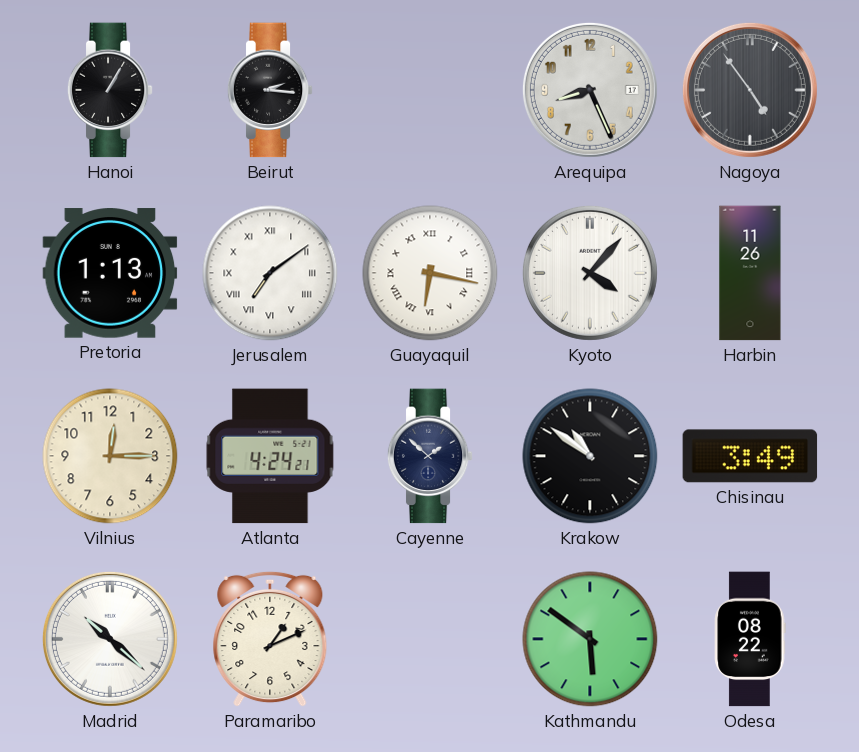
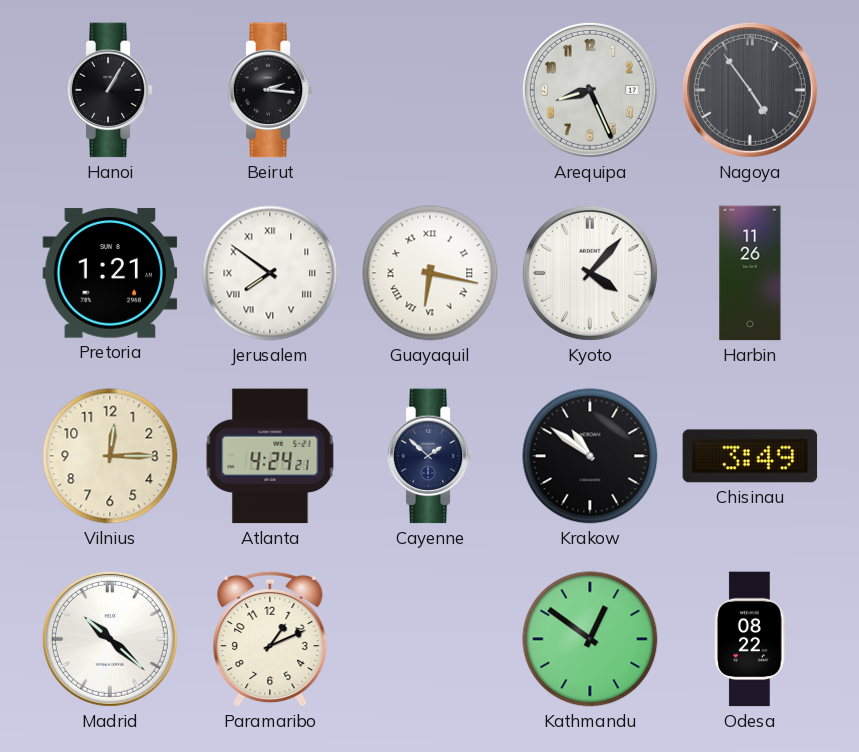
Pretoria: 1:13 -> 1:21
Jerusalem: 7:09 -> 7:51
Kathmandu: 5:51 -> 12:51
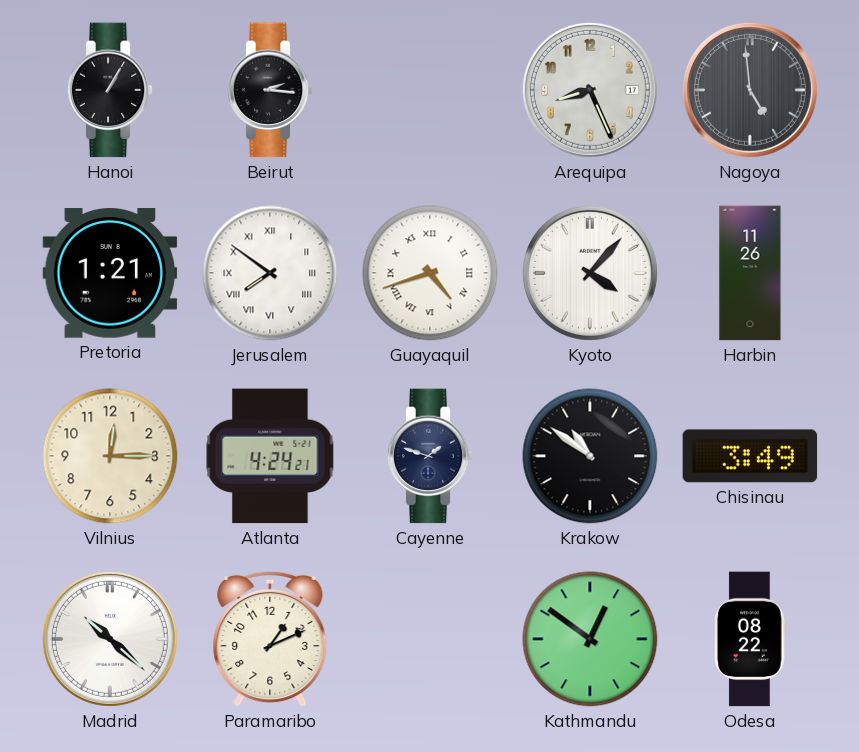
Nagoya: 4:54 -> 4:59
Guayaquil: 6:17 -> 4:42
Cayenne: 1:52 -> 1:48
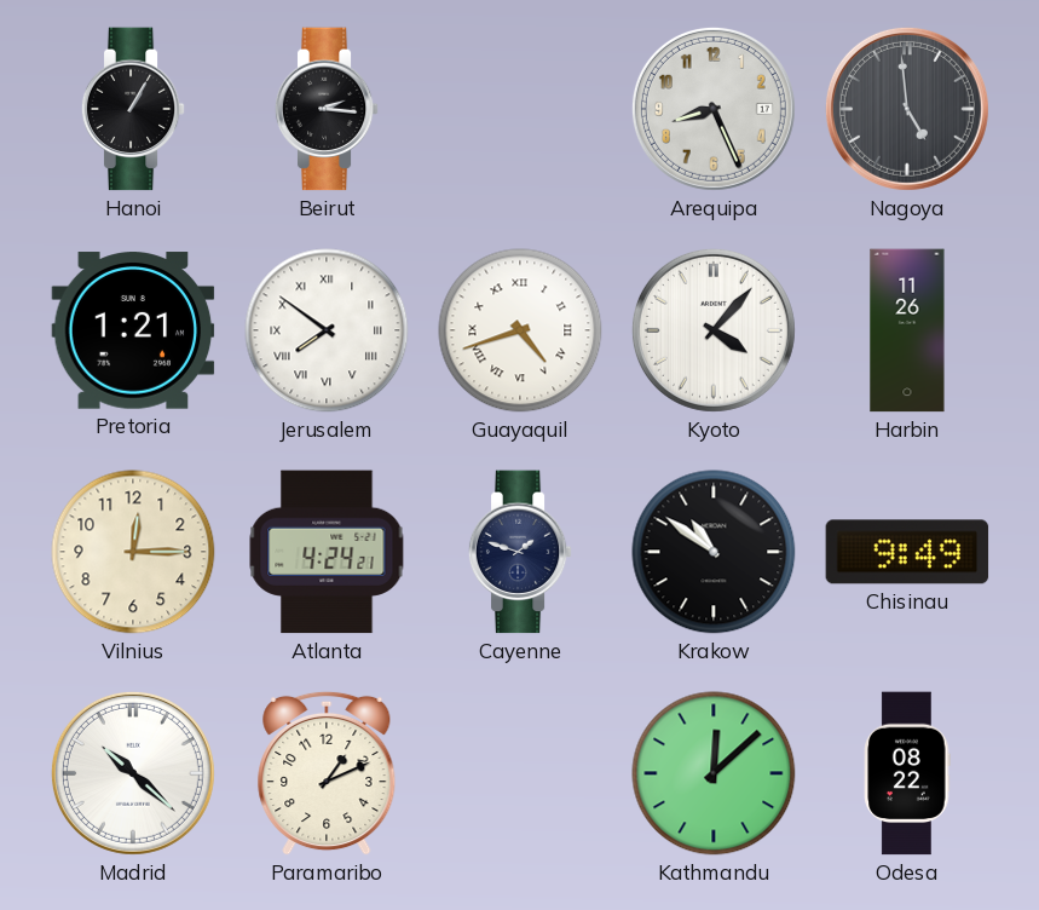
Chisinau: 3:49 -> 9:49
Kathmandu: 12:51 -> 12:08
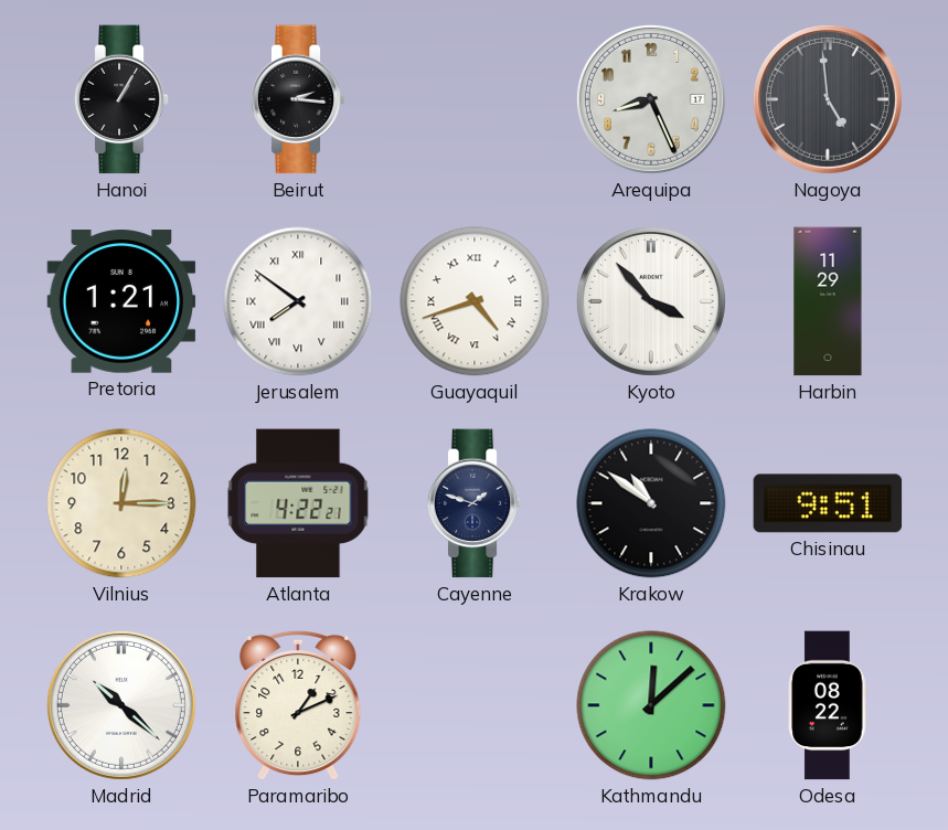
Kyoto: 4:07 -> 3:53
Harbin: 11:26 -> 11:29
Atlanta: 4:24 -> 4:22
Chisinau: 9:49 -> 9:51
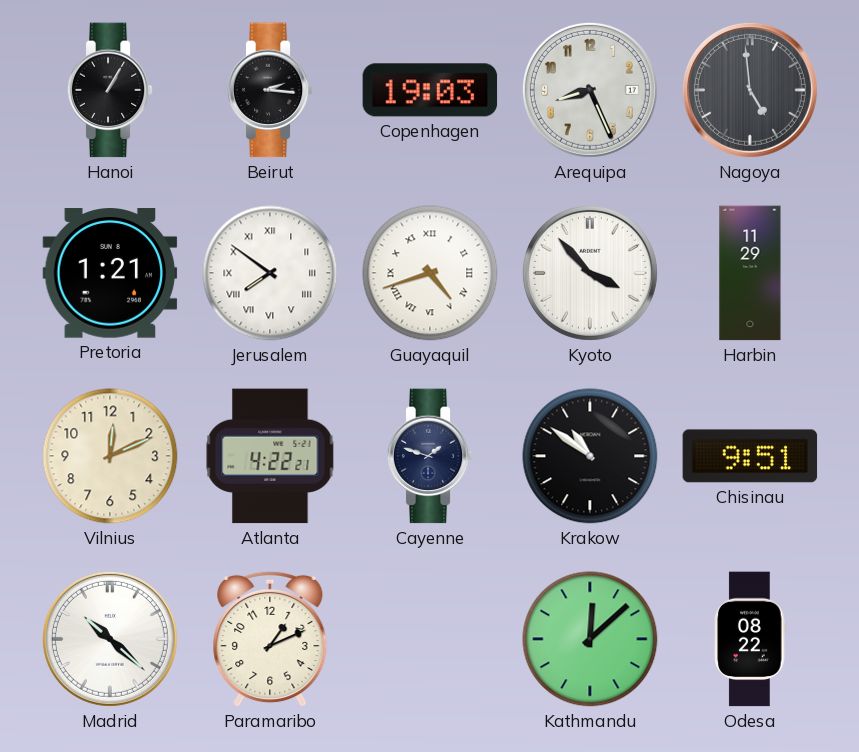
Copenhagen: none -> 19:03
Vilnius: 12:15 -> 12:11
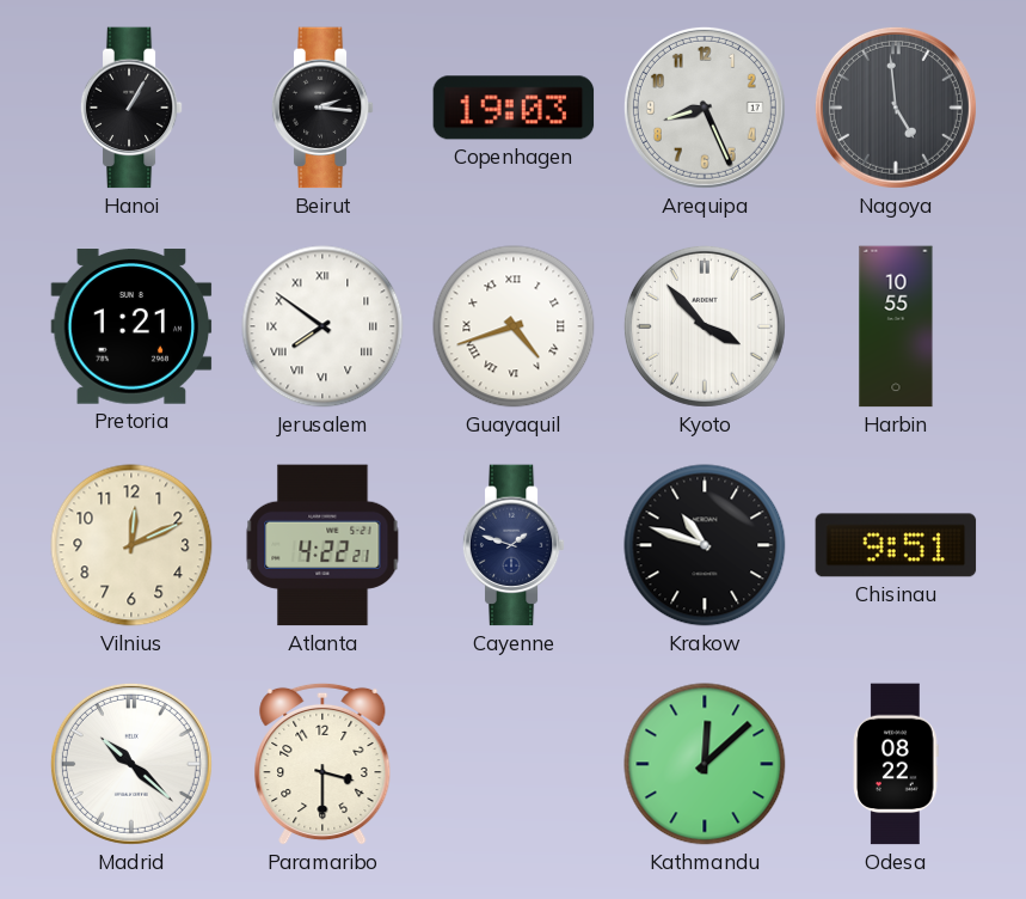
Harbin: 11:29 -> 10:55
Krakow: 10:51 -> 10:48
Paramaribo: 1:11 -> 3:30
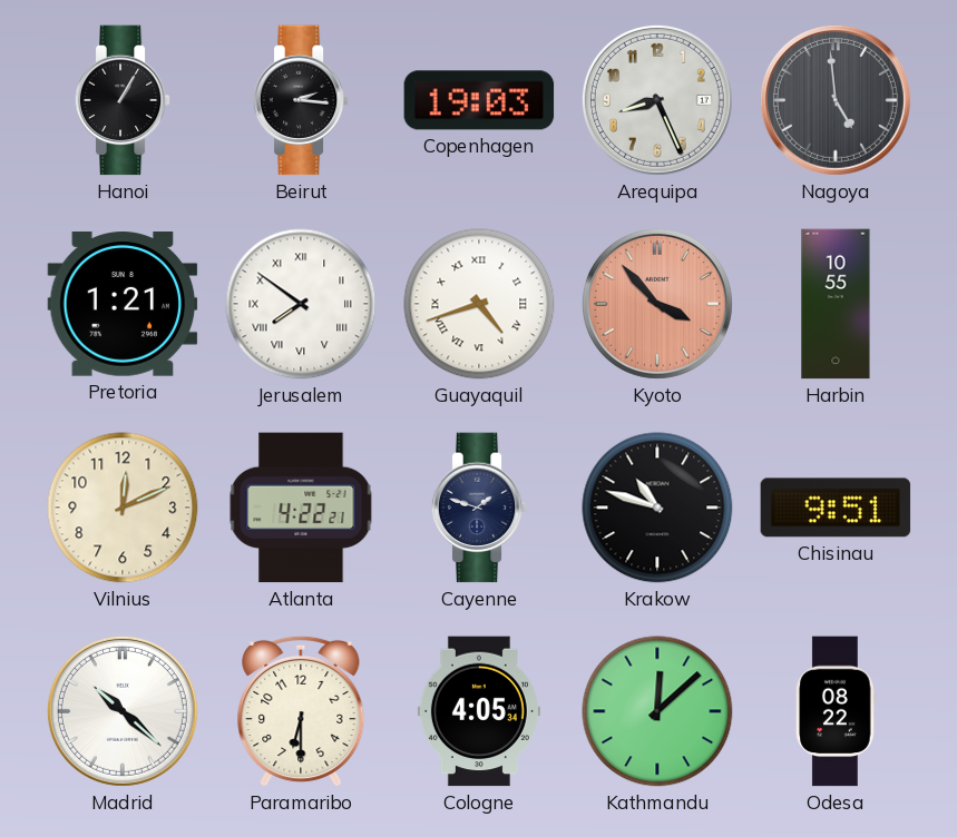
Kyoto dial: white -> salmon
Paramaribo: 3:30 -> 6:30
Cologne: none -> 4:05
